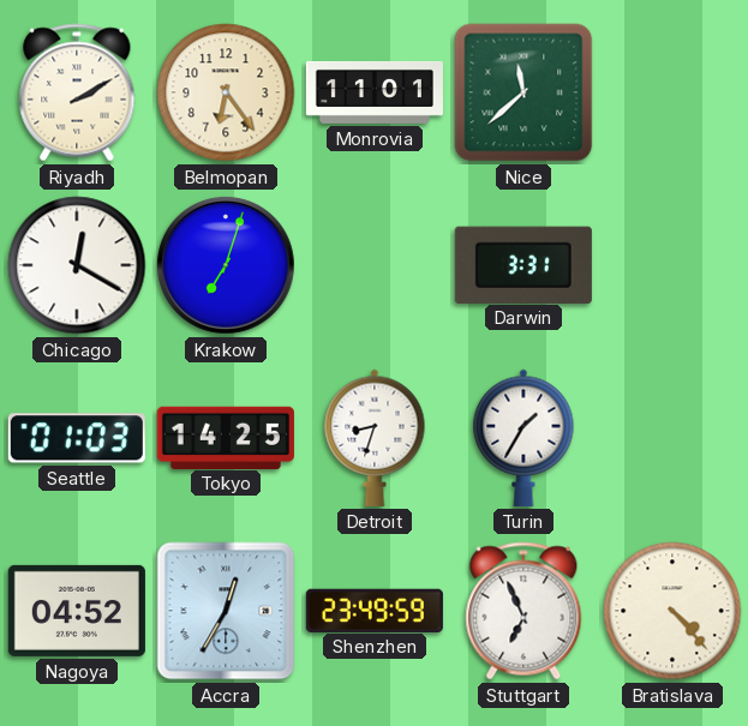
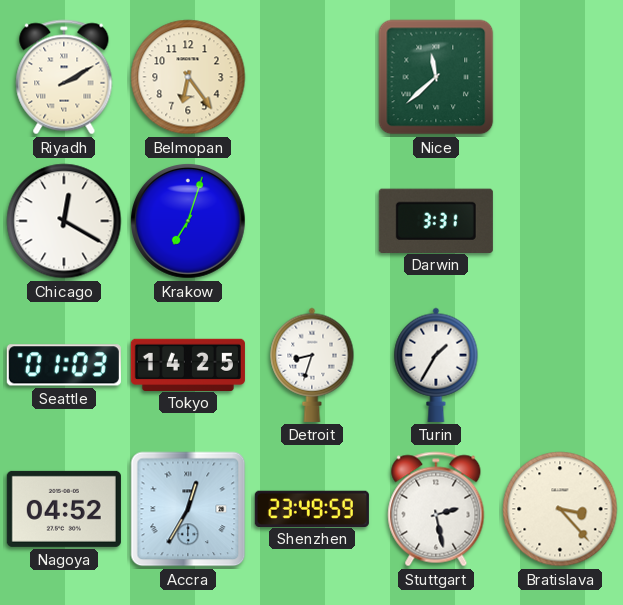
Monrovia: 11:01 -> none
Stuttgart: 6:56 -> 2:28
Bratislava: 4:23 -> 3:23
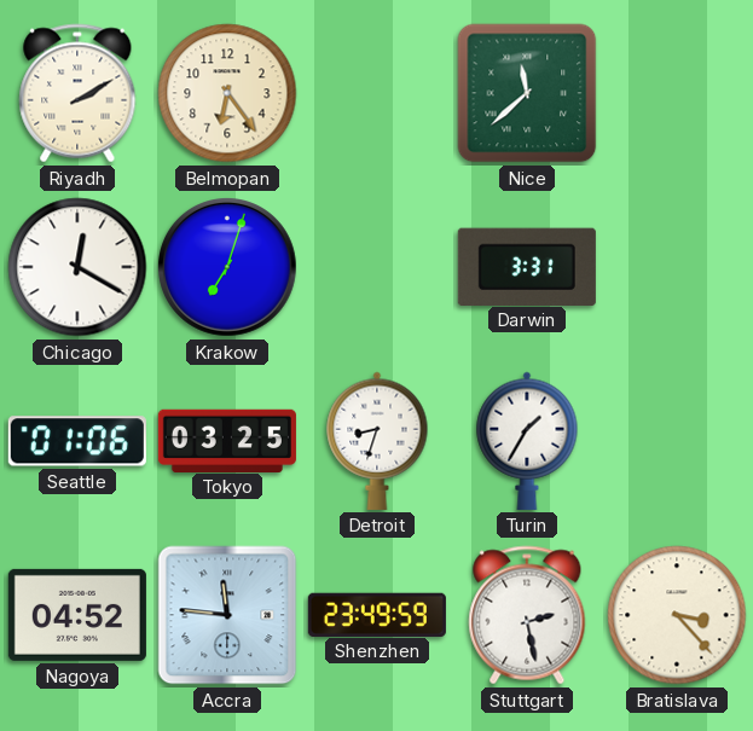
Seattle: 01:03 -> 01:06
Tokyo: 14:25 -> 03:25
Accra: 12:35 -> 11:46
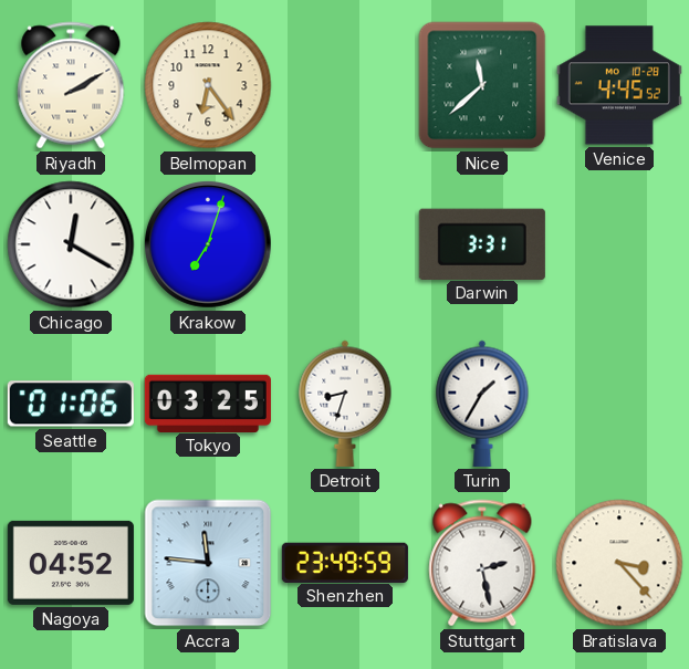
Venice: none -> 4:45
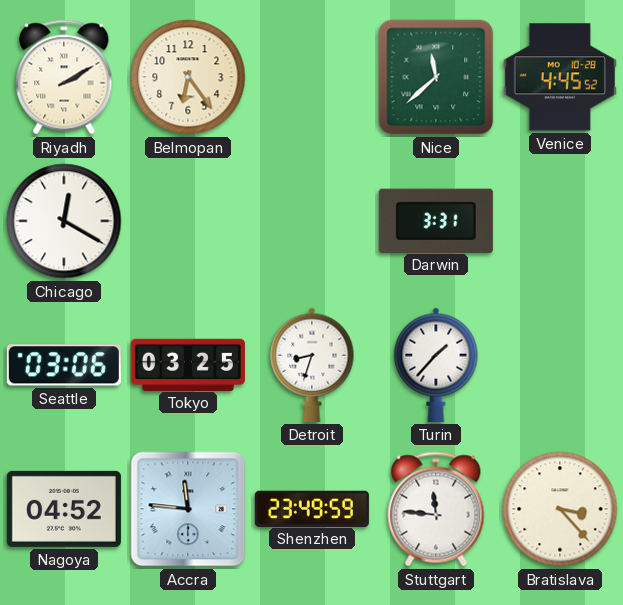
Krakow: 7:03 -> none
Seattle: 01:06 -> 03:06
Turin: 1:35 -> 1:37
Stuttgart: 2:28 -> 11:46
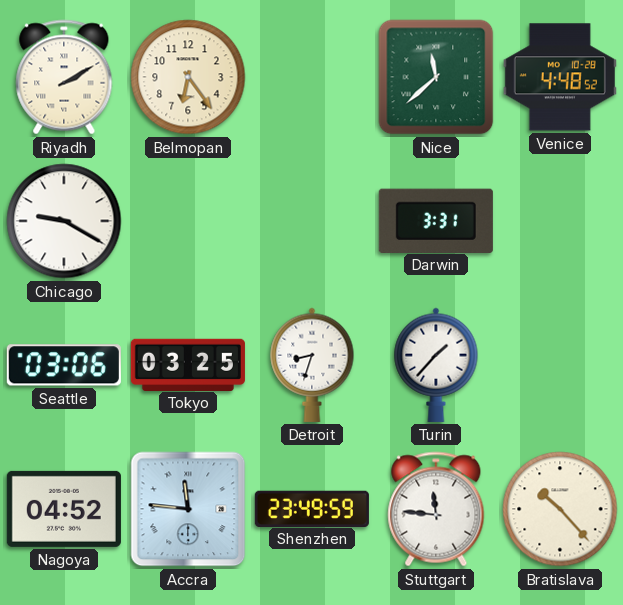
Venice: 4:45 -> 4:48
Chicago: 12:20 -> 9:20
Bratislava: 3:23 -> 10:23
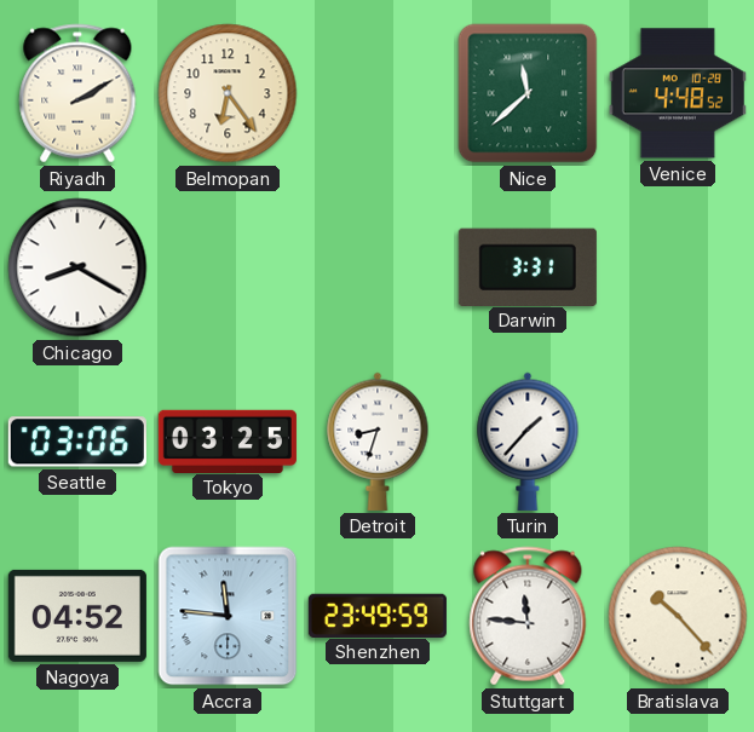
Chicago: 9:20 -> 8:20
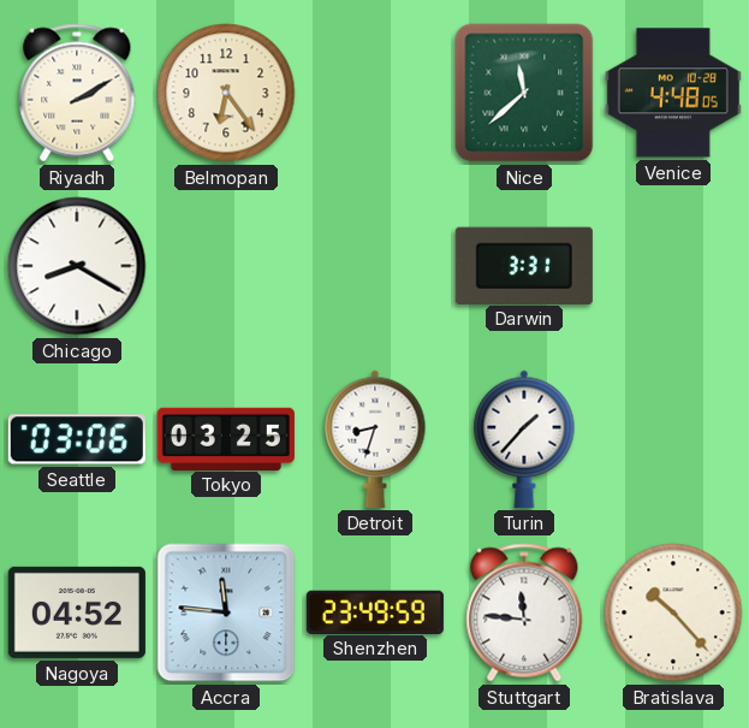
Venice: 4:48:52 -> 4:48:05
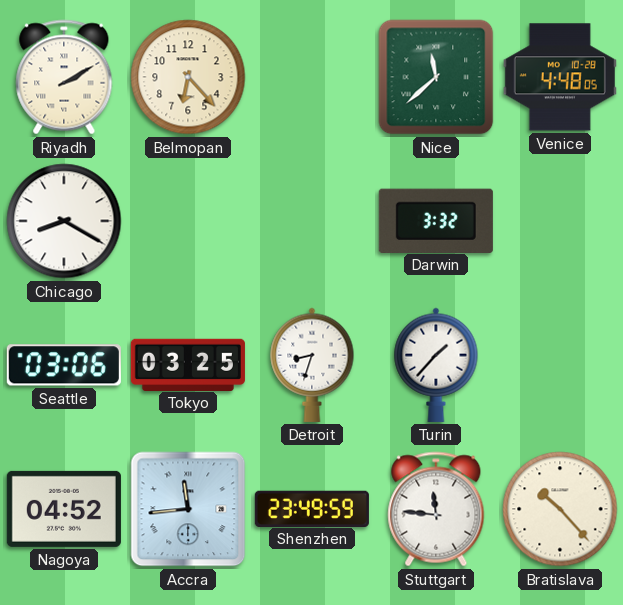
Belmopan: 6:24 -> 6:23
Darwin: 3:31 -> 3:32
Accra: 11:46 -> 11:44
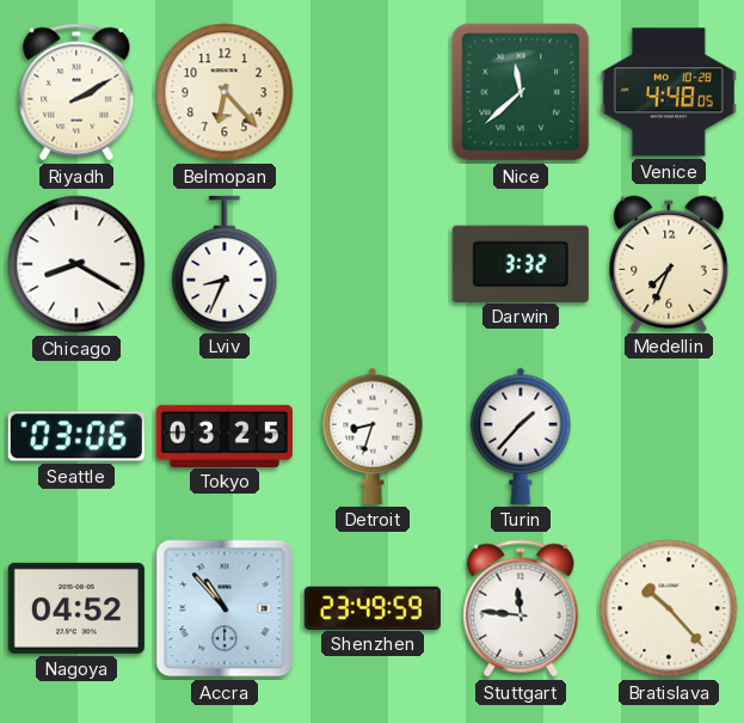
Lviv: none -> 8:34
Medellin: none -> 7:34
Accra: 11:44 -> 10:53
